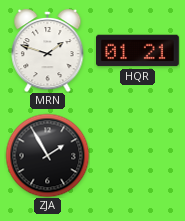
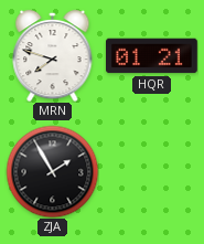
MRN: 1:48 -> 7:48
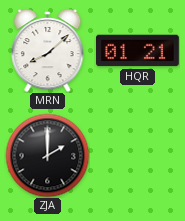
MRN: 7:48 -> 8:08
ZJA: 1:55 -> 2:00
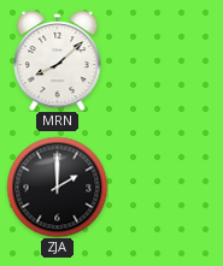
HQR: 01:21 -> none
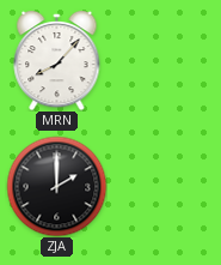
MRN: 8:08 -> 8:07
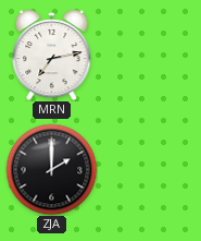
MRN: 8:07 -> 7:13
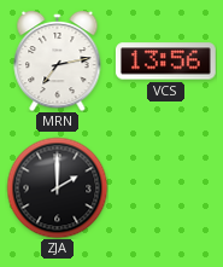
VCS: none -> 13:56
